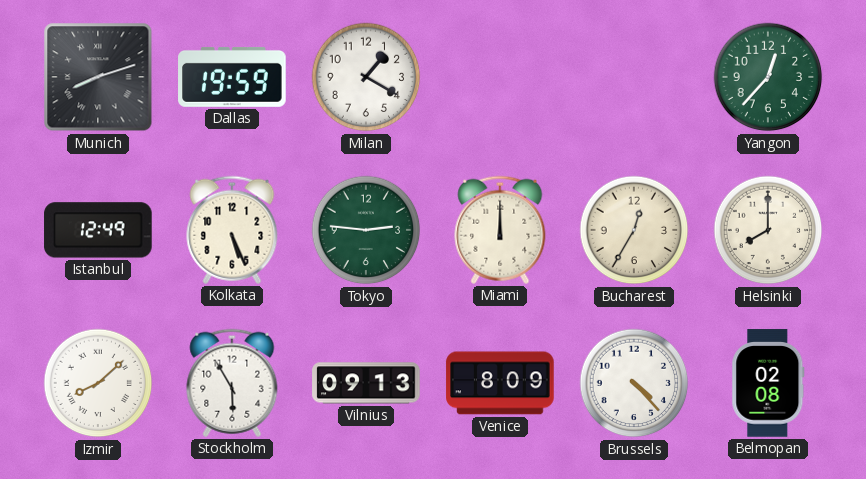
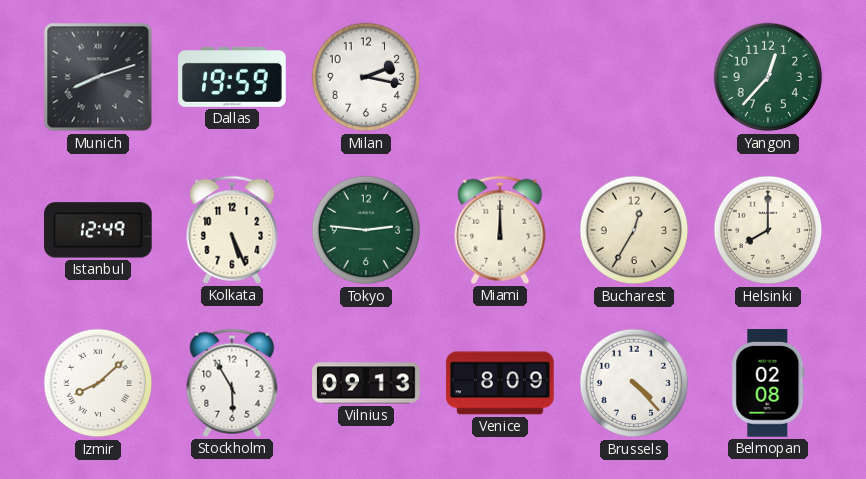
Milan: 1:20 -> 2:17
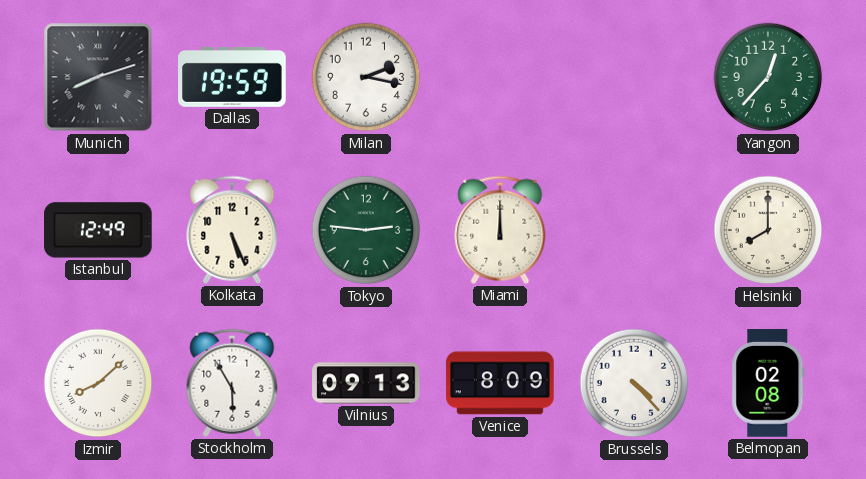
Bucharest: 12:35 -> none
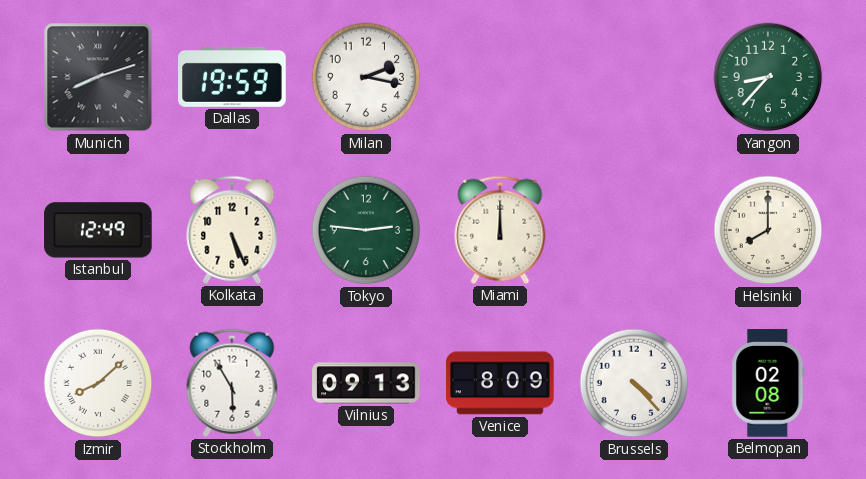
Yangon: 12:37 -> 8:37
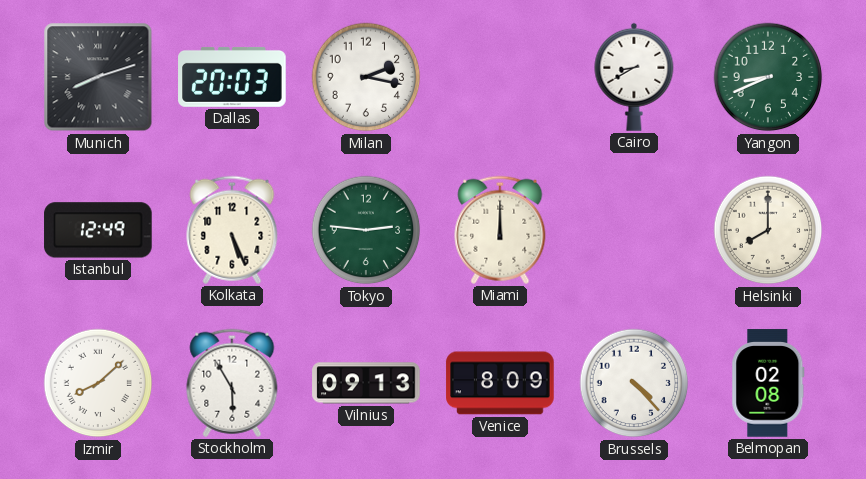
Dallas: 19:59 -> 20:03
Cairo: none -> 8:40
Yangon: 8:37 -> 8:41
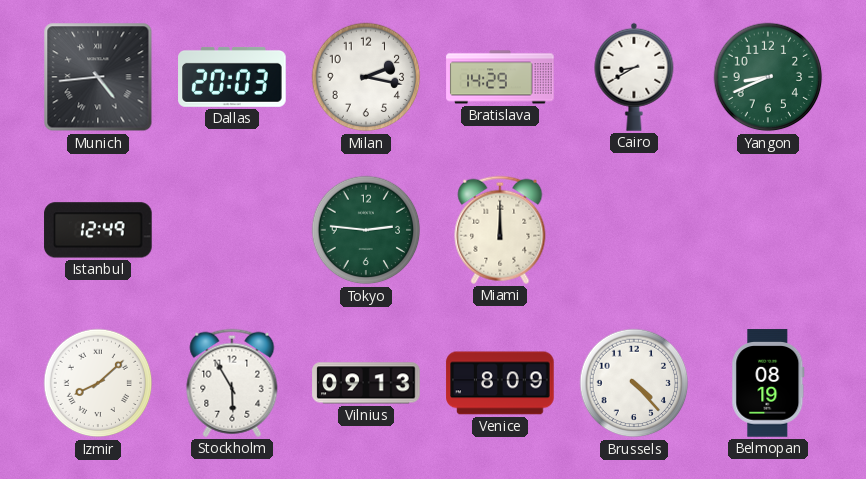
Munich: 8:12 -> 4:44
Bratislava: none -> 14:29
Kolkata: 5:26 -> none
Helsinki: 8:00 -> none
Belmopan: 02:08 -> 08:19
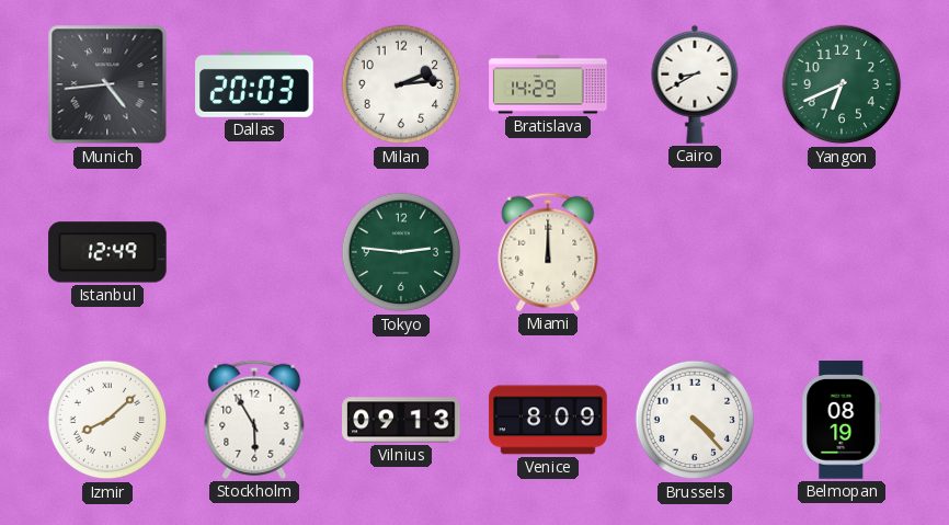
Milan: 2:17 -> 2:14
Yangon: 8:41 -> 6:41
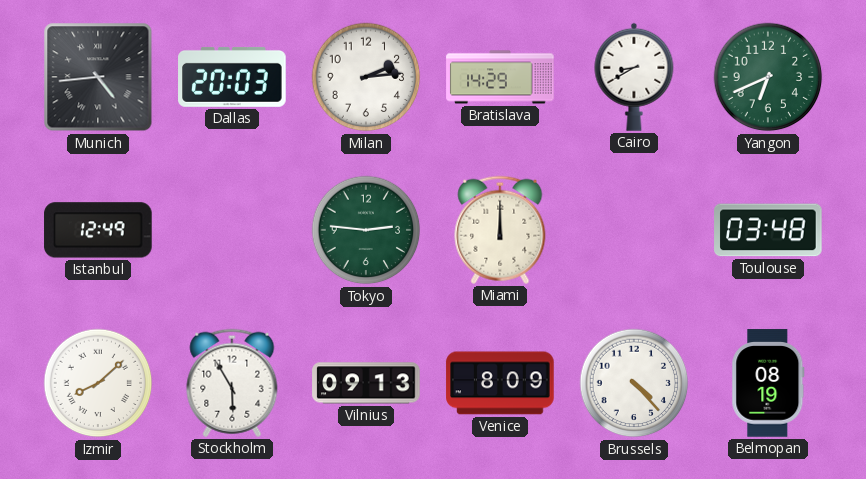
Toulouse: none -> 03:48
